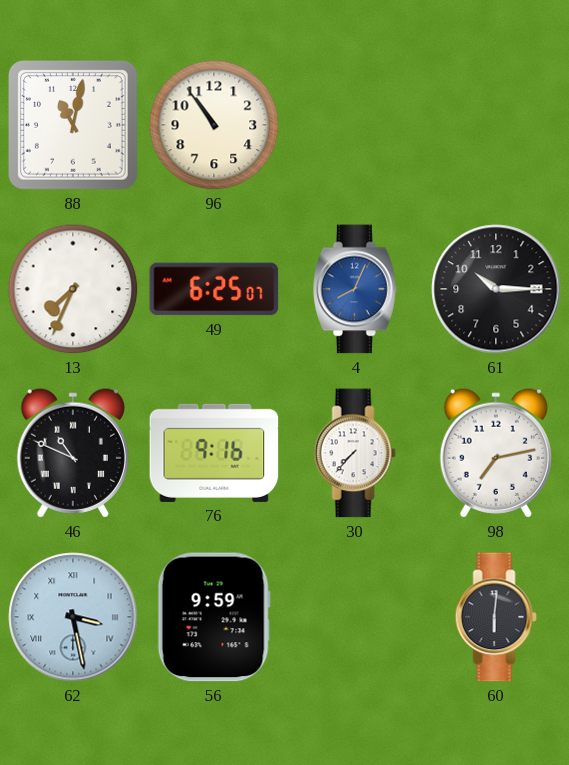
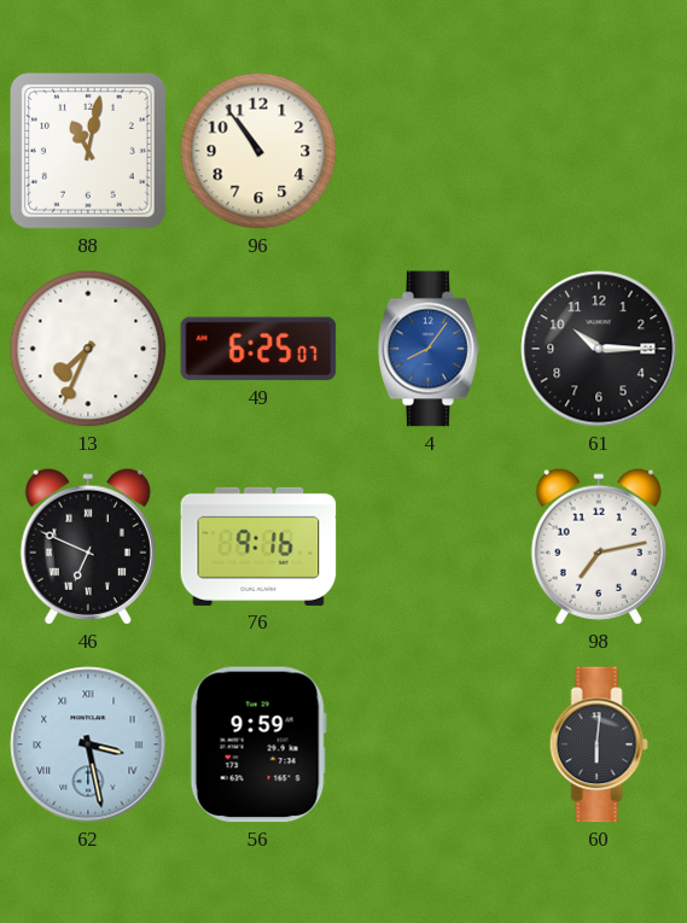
4: 8:04 -> 8:06
46: 10:49 -> 6:49
30: 7:37 -> none
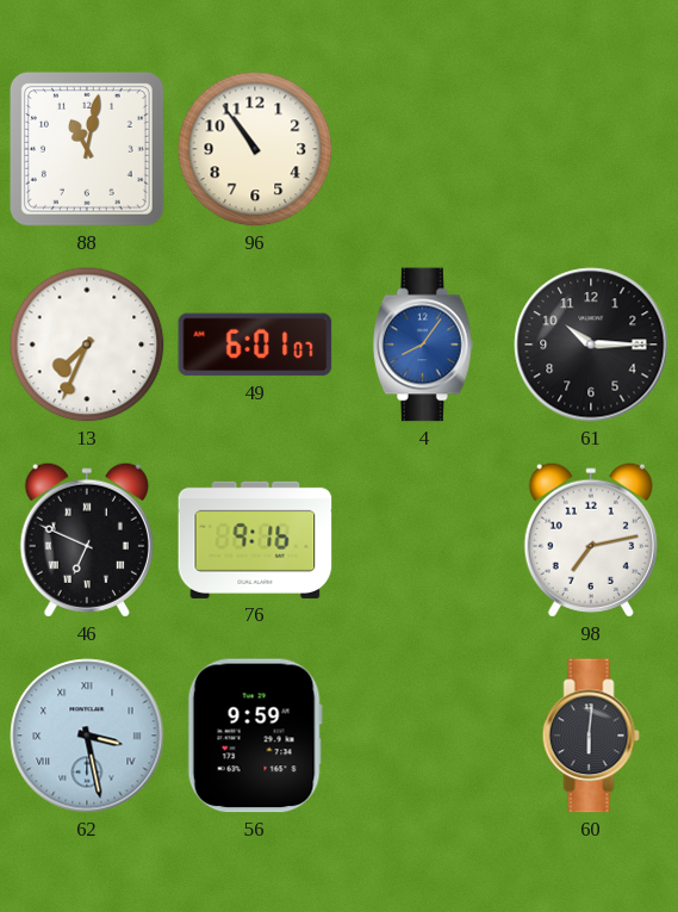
49: 6:25 -> 6:01
